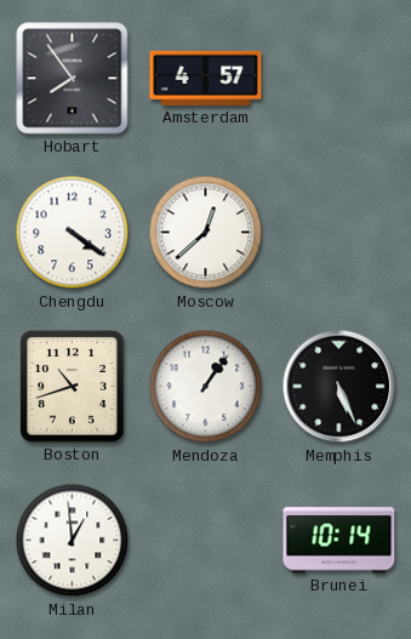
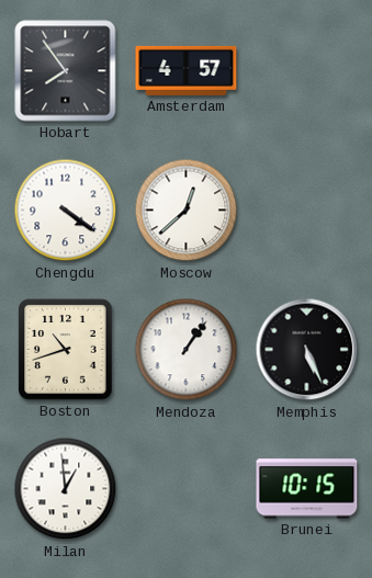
Brunei: 10:14 -> 10:15
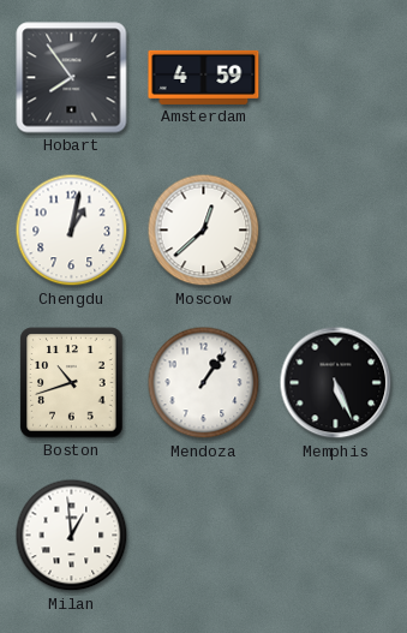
Amsterdam: 4:57 -> 4:59
Chengdu: 4:21 -> 1:02
Brunei: 10:15 -> none
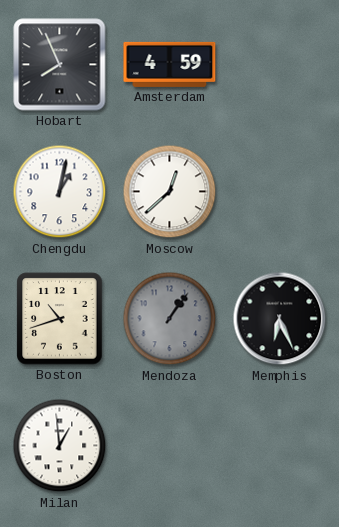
Hobart: 7:54 -> 7:56
Mendoza dial: white -> grey
Memphis: 5:26 -> 6:26
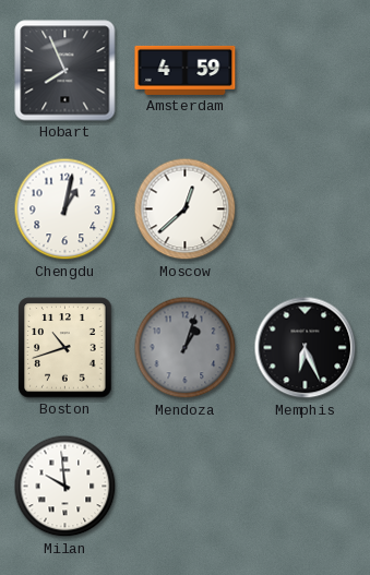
Mendoza: 1:06 -> 1:03
Milan: 12:59 -> 9:59
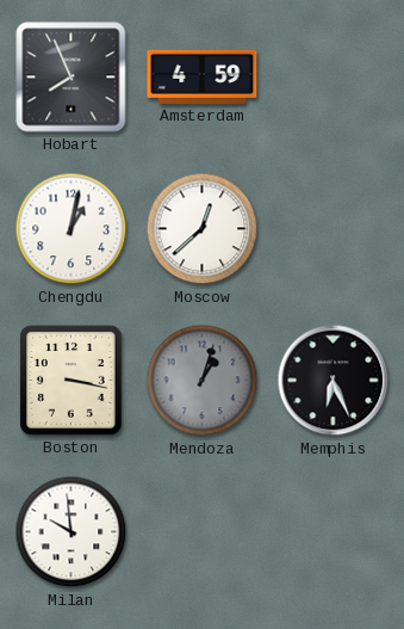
Boston: 10:42 -> 3:17
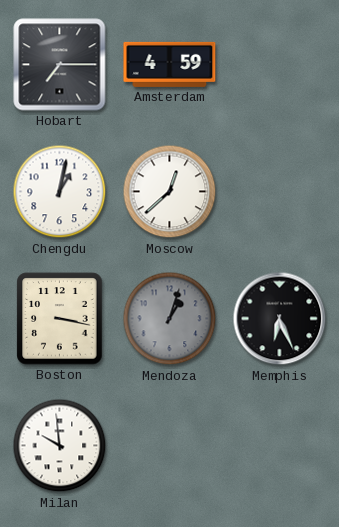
Hobart: 7:56 -> 7:15
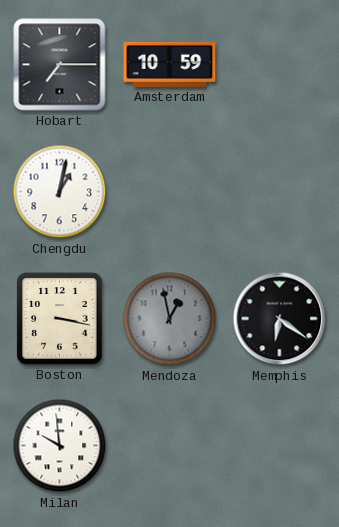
Amsterdam: 4:59 -> 10:59
Moscow: 12:38 -> none
Mendoza: 1:03 -> 12:58
Memphis: 6:26 -> 6:21
